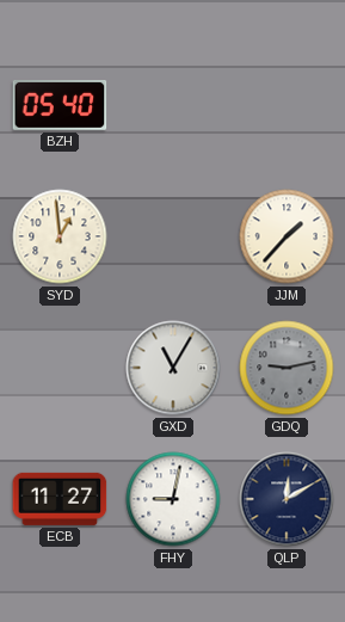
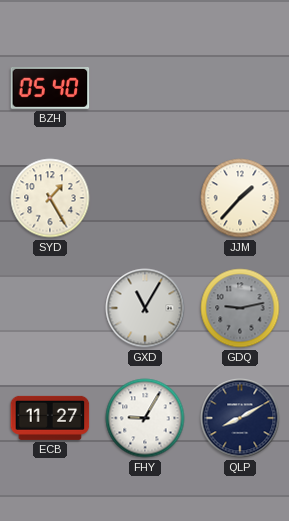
SYD: 12:59 -> 1:25
FHY: 9:02 -> 9:05
QLP: 12:10 -> 8:10
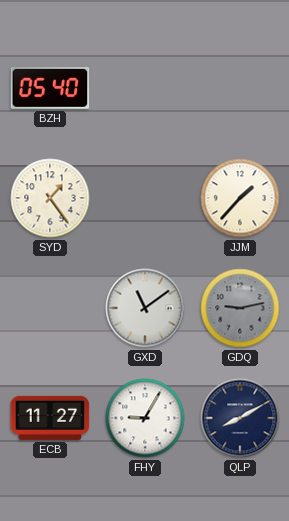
SYD: 1:25 -> 1:24
GXD: 11:05 -> 11:09
